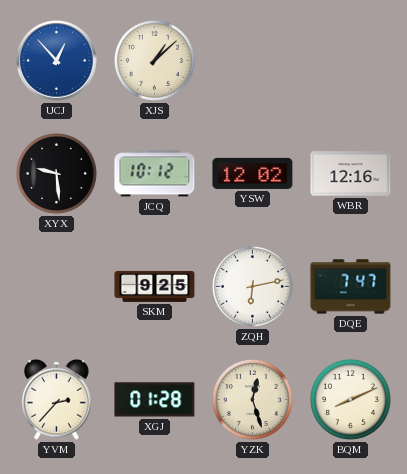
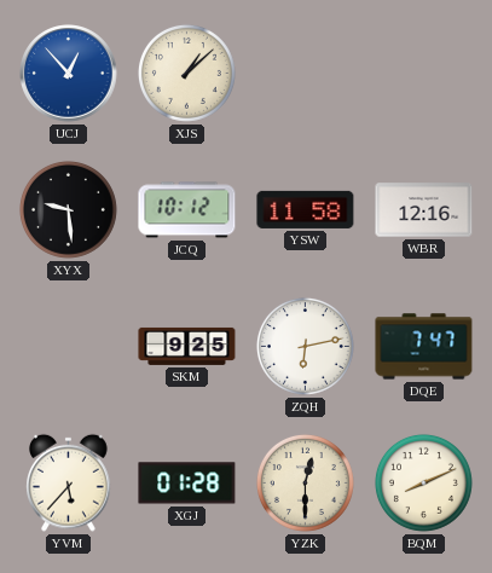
YSW: 12:02 -> 11:58
YVM: 2:37 -> 5:37
YZK: 12:27 -> 12:30
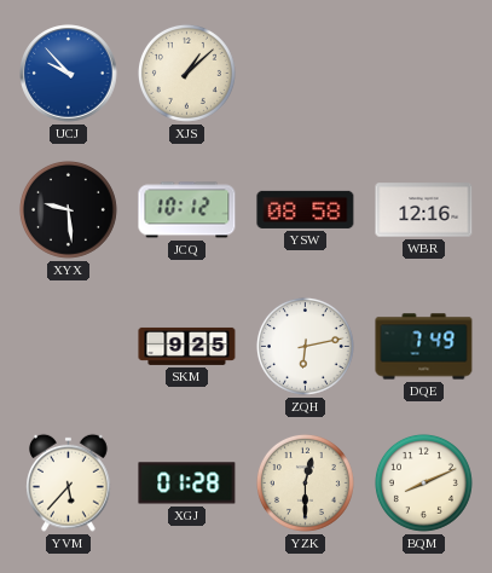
UCJ: 12:53 -> 9:53
YSW: 11:58 -> 08:58
DQE: 7:47 -> 7:49
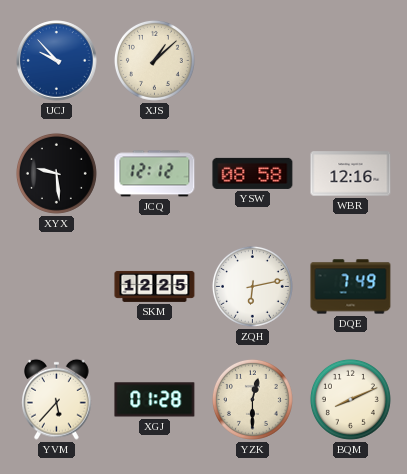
JCQ: 10:12 -> 12:12
SKM: 9:25 -> 12:25
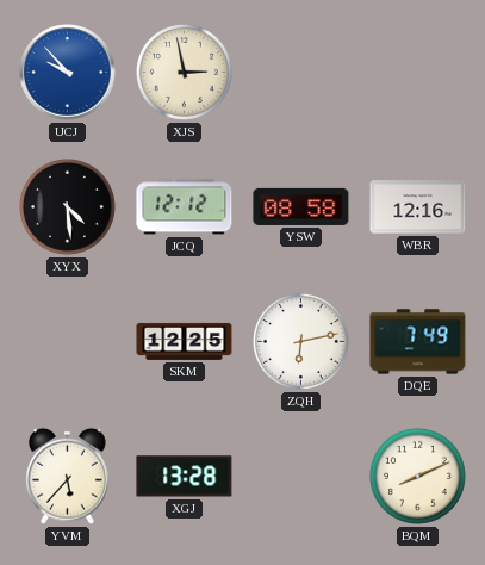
XJS: 1:08 -> 2:58
XYX: 9:29 -> 4:29
XGJ: 01:28 -> 13:28
YZK: 12:30 -> none
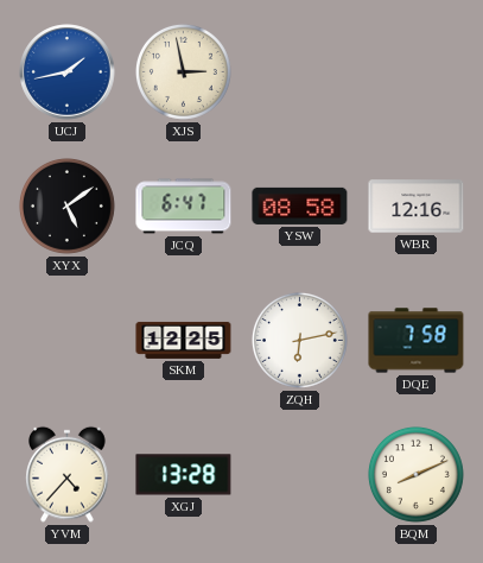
UCJ: 9:53 -> 1:43
XYX: 4:29 -> 5:09
JCQ: 12:12 -> 6:47
DQE: 7:49 -> 7:58
YVM: 5:37 -> 4:37
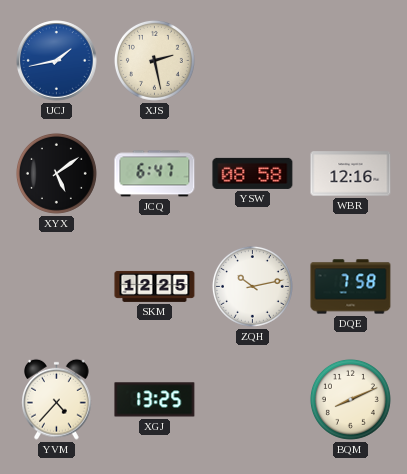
XJS: 2:58 -> 2:28
ZQH: 6:13 -> 10:13
XGJ: 13:28 -> 13:25
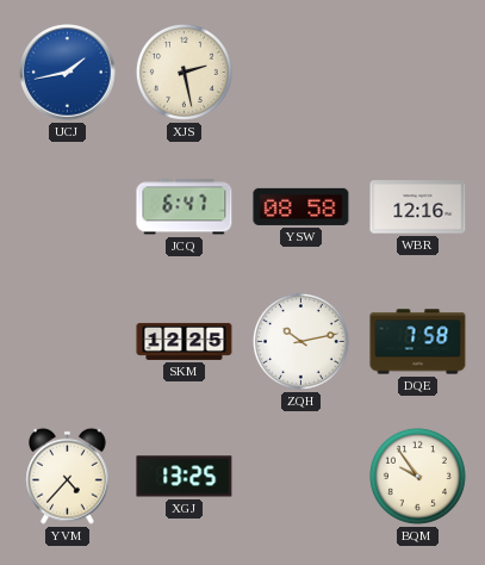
XYX: 5:09 -> none
BQM: 8:11 -> 9:54
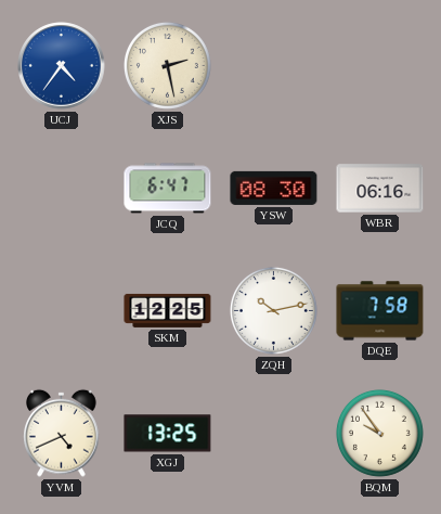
UCJ: 1:43 -> 4:36
YSW: 08:58 -> 08:30
WBR: 12:16 -> 06:16
YVM: 4:37 -> 4:41
